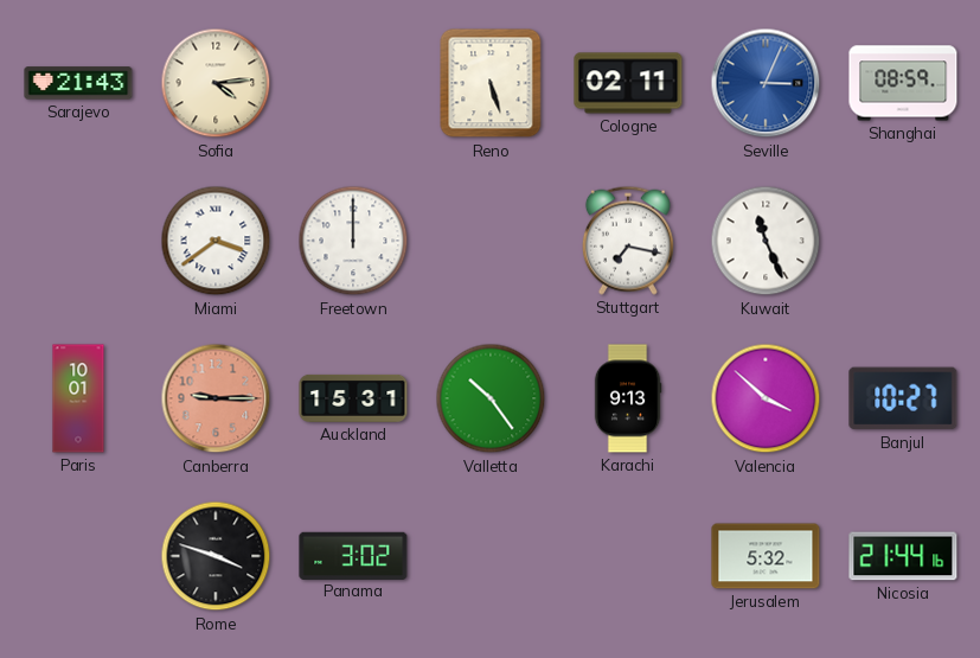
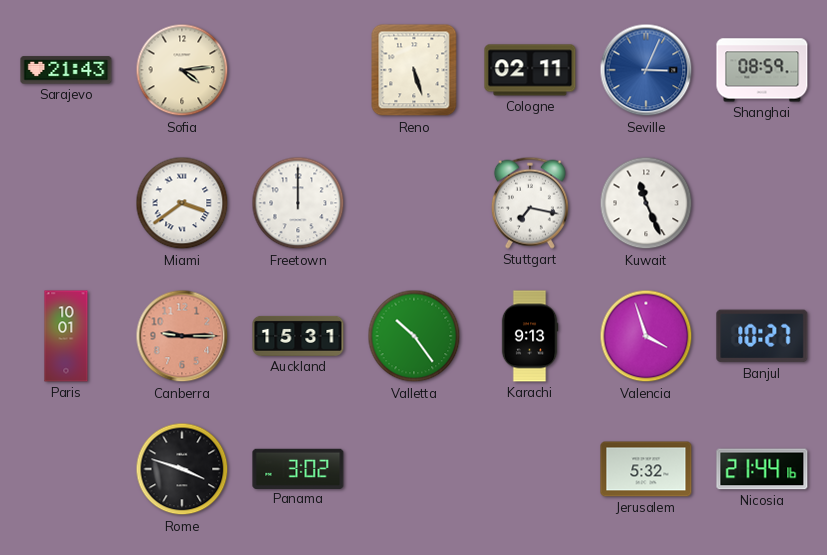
Valencia: 3:52 -> 3:57
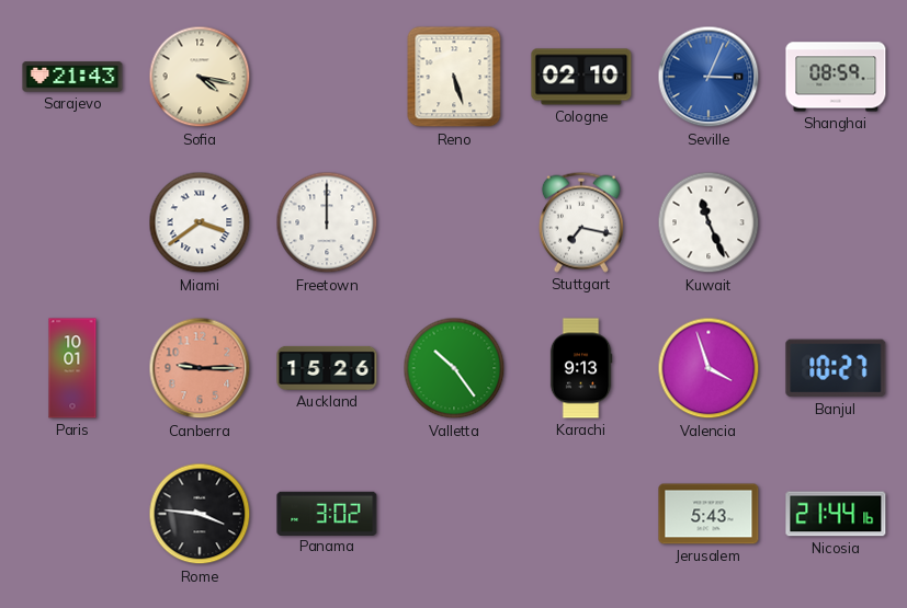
Sofia: 4:14 -> 4:17
Cologne: 02:11 -> 02:10
Auckland: 15:31 -> 15:26
Rome: 3:48 -> 3:46
Jerusalem: 5:32 -> 5:43
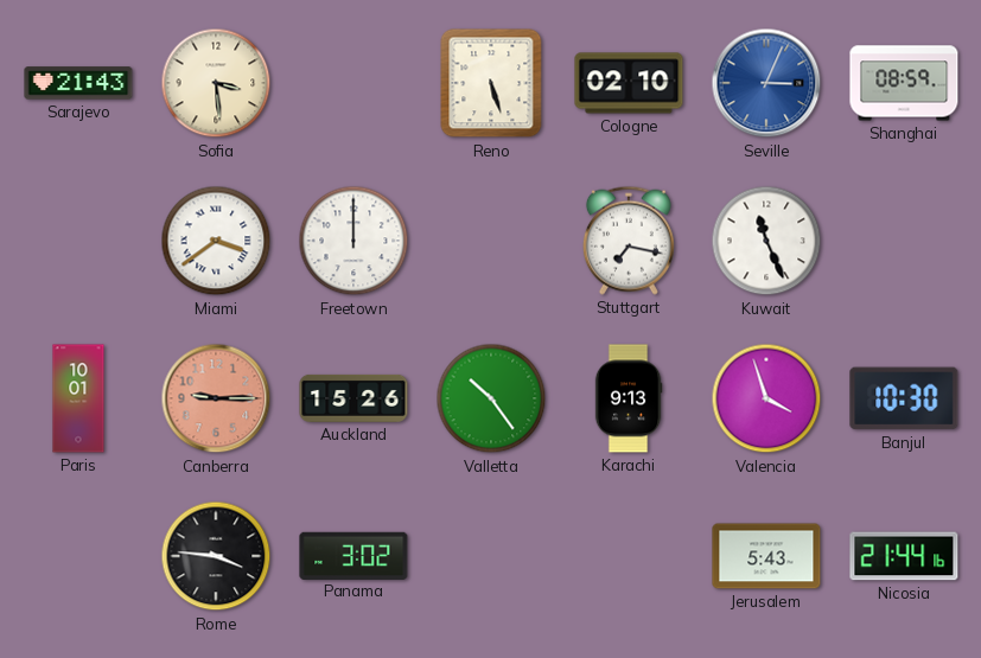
Sofia: 4:17 -> 3:29
Banjul: 10:27 -> 10:30
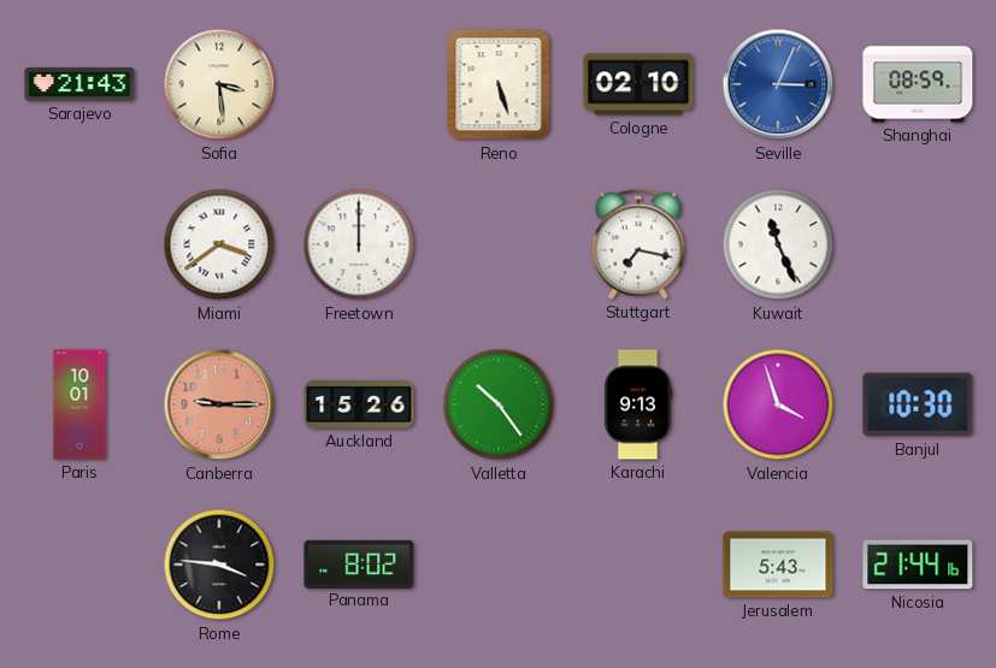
Panama: 3:02 -> 8:02
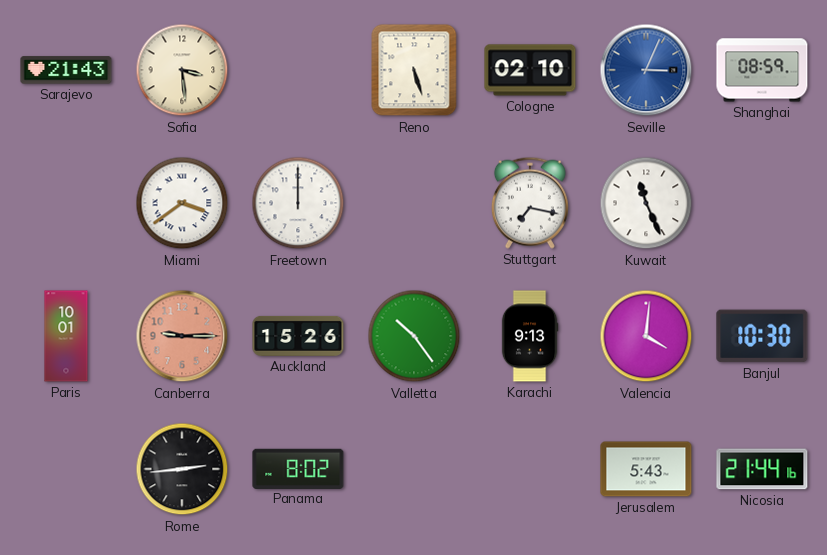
Valencia: 3:57 -> 4:01
Rome: 3:46 -> 2:44
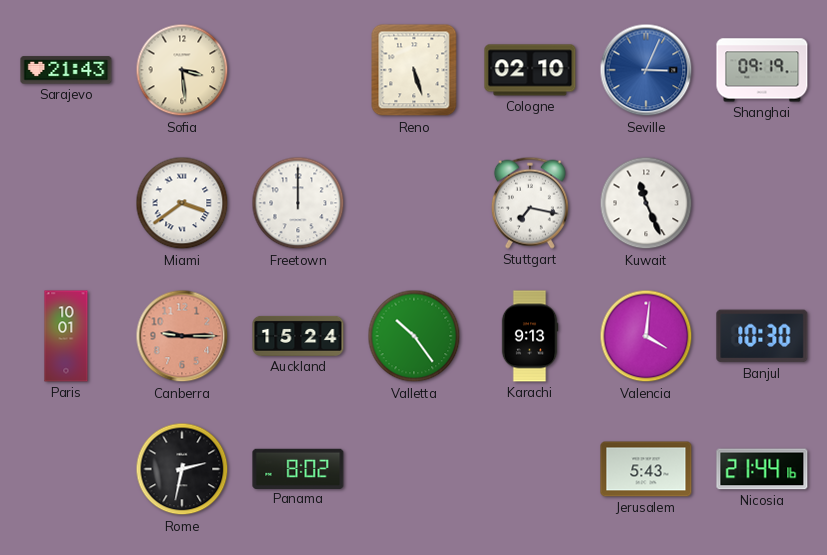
Shanghai: 08:59 -> 09:19
Auckland: 15:26 -> 15:24
Rome: 2:44 -> 2:32
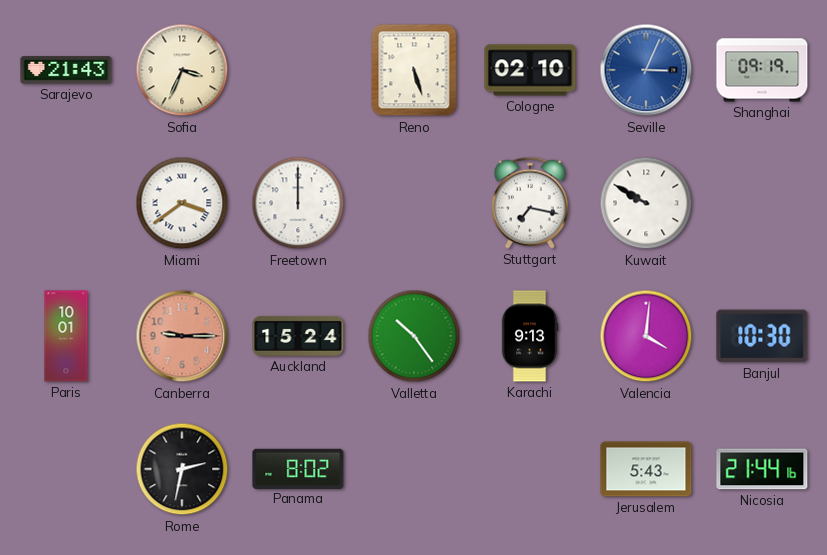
Sofia: 3:29 -> 3:34
Kuwait: 11:26 -> 9:50
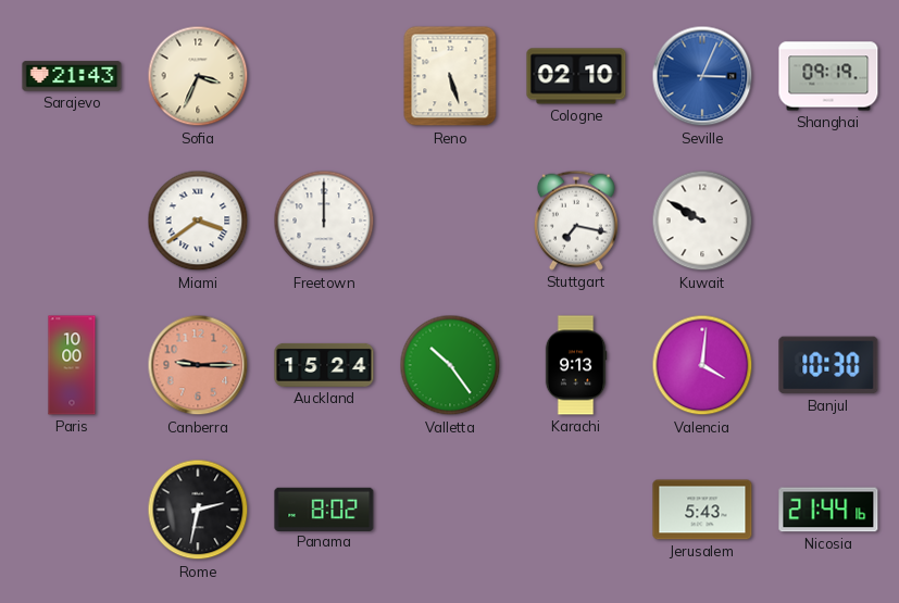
Paris: 10:01 -> 10:00
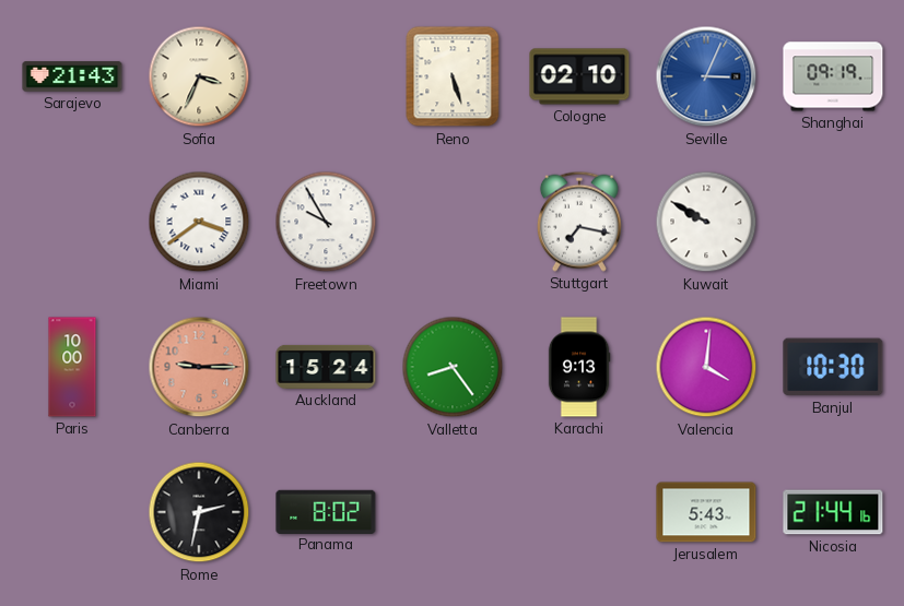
Freetown: 12:00 -> 9:55
Valletta: 10:24 -> 8:24
